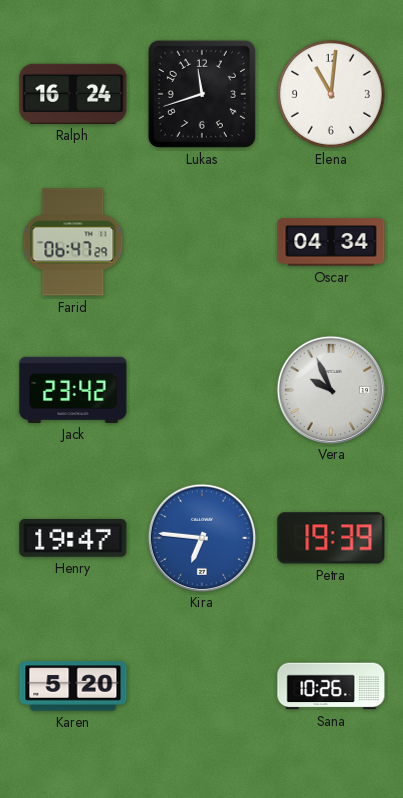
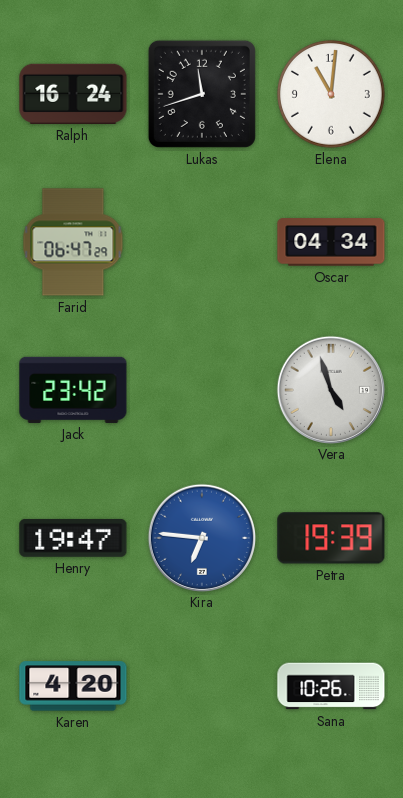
Vera: 9:56 -> 4:57
Karen: 5:20 -> 4:20
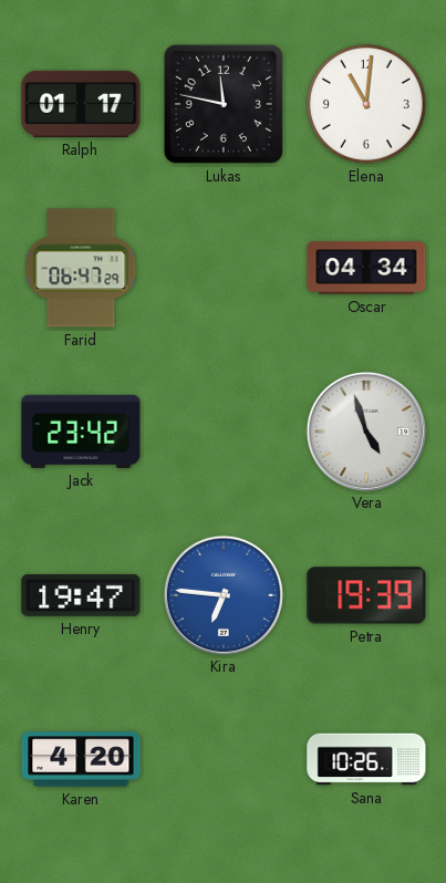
Ralph: 16:24 -> 01:17
Lukas: 11:42 -> 11:47
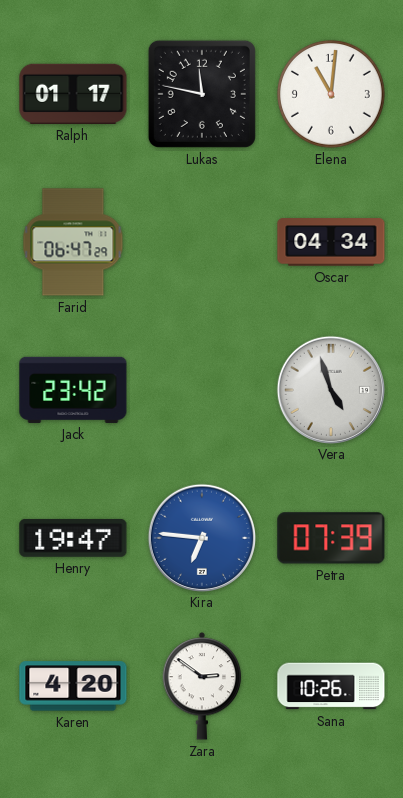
Petra: 19:39 -> 07:39
Zara: none -> 2:51
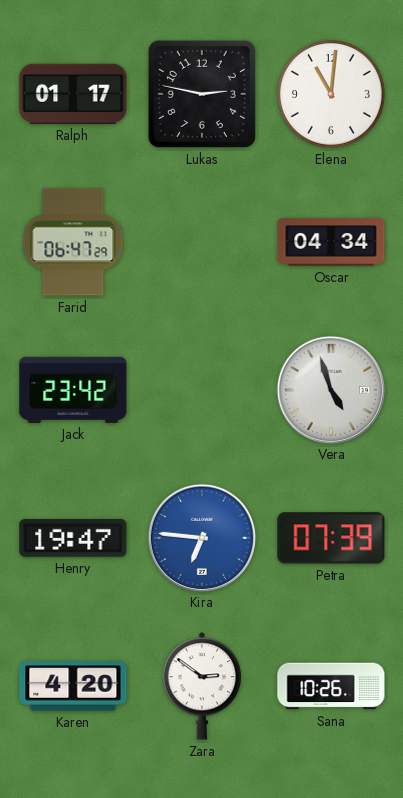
Lukas: 11:47 -> 2:47
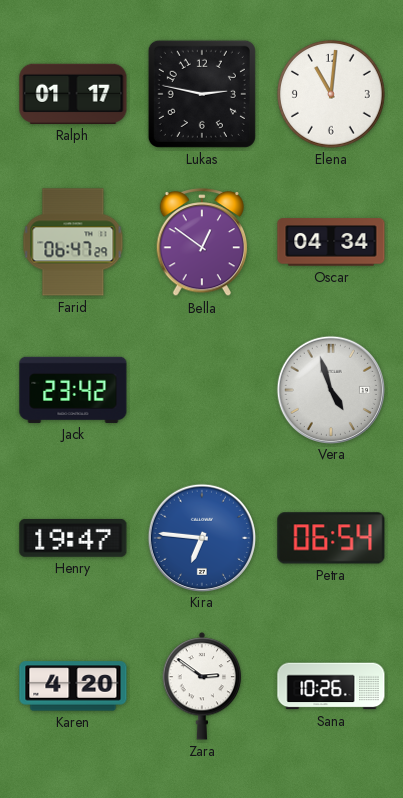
Bella: none -> 12:51
Petra: 07:39 -> 06:54
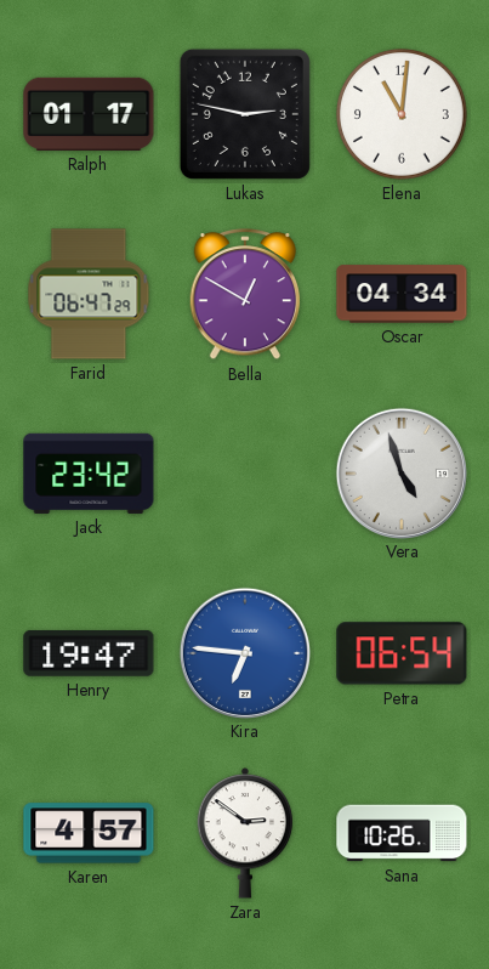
Bella: 12:51 -> 12:50
Karen: 4:20 -> 4:57
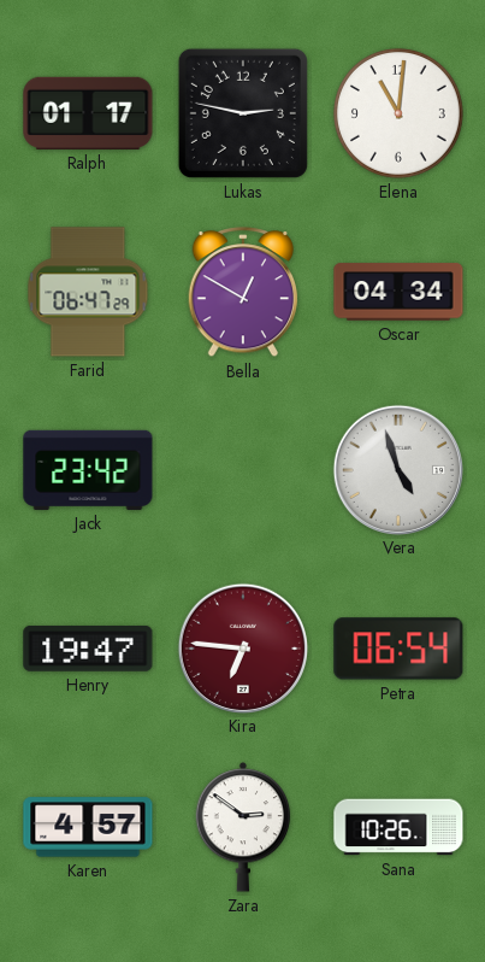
Kira dial: blue -> burgundy
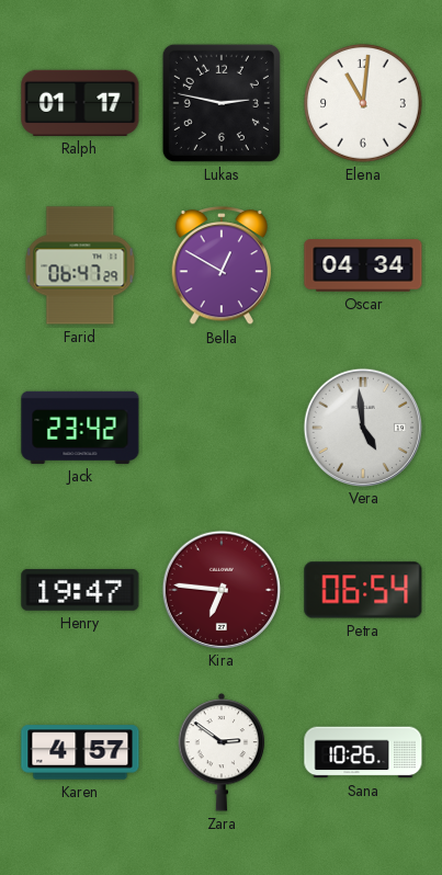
Vera: 4:57 -> 4:59
